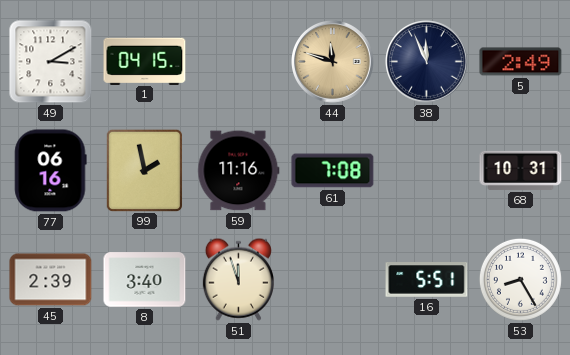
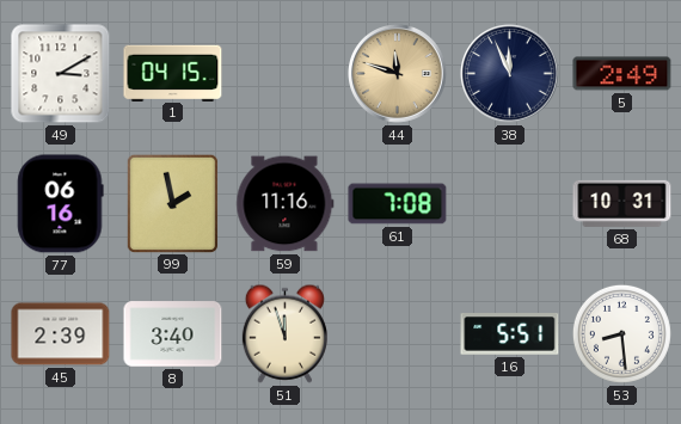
53: 8:25 -> 8:29
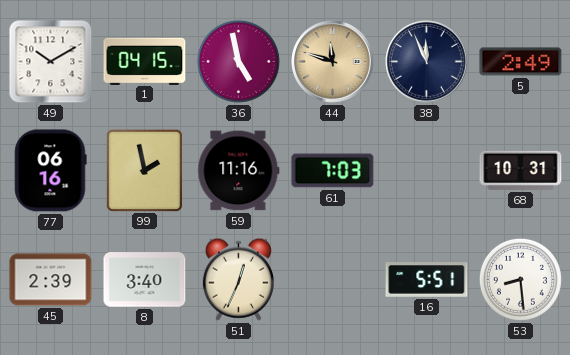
49: 3:10 -> 10:10
36: none -> 4:58
61: 7:08 -> 7:03
51: 11:57 -> 12:34
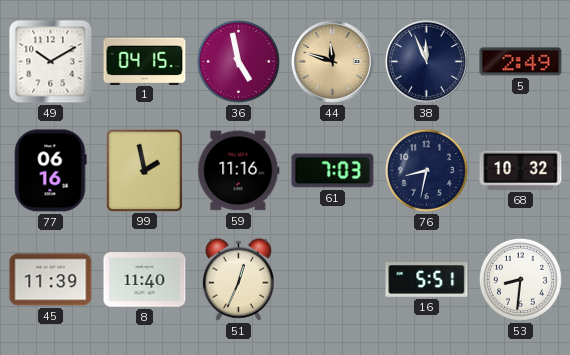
76: none -> 8:32
68: 10:31 -> 10:32
45: 2:39 -> 11:39
8: 3:40 -> 11:40
53: 8:29 -> 8:31
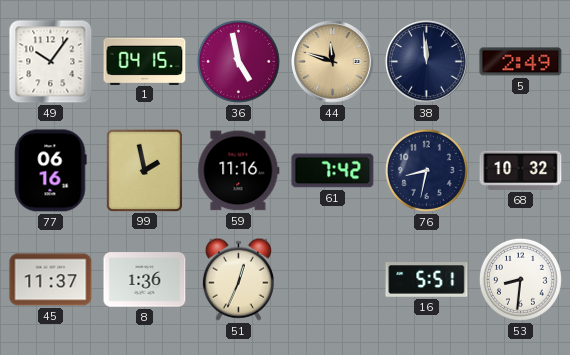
49: 10:10 -> 10:06
38: 11:56 -> 11:59
61: 7:03 -> 7:42
45: 11:39 -> 11:37
8: 11:40 -> 1:36
